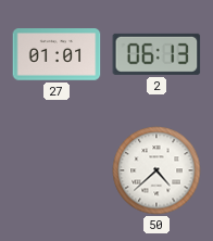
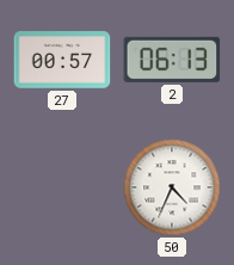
27: 01:01 -> 00:57
50: 4:38 -> 4:34
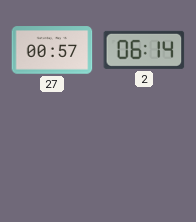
2: 06:13 -> 06:14
50: 4:34 -> none
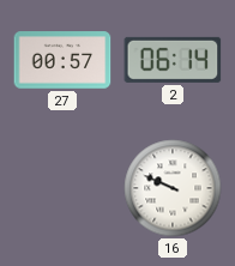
16: none -> 9:49
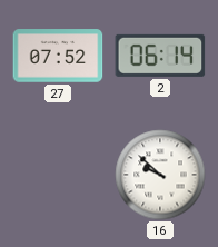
27: 00:57 -> 07:52
16: 9:49 -> 9:52
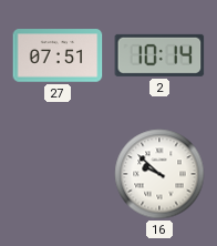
27: 07:52 -> 07:51
2: 06:14 -> 10:14
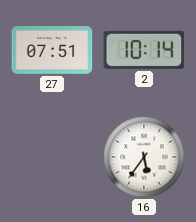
16: 9:52 -> 5:36
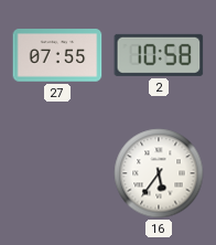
27: 07:51 -> 07:55
2: 10:14 -> 10:58
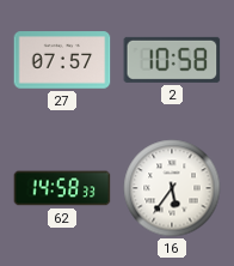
27: 07:55 -> 07:57
62: none -> 14:58
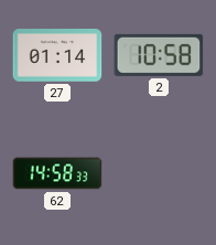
27: 07:57 -> 01:14
16: 5:36 -> none
